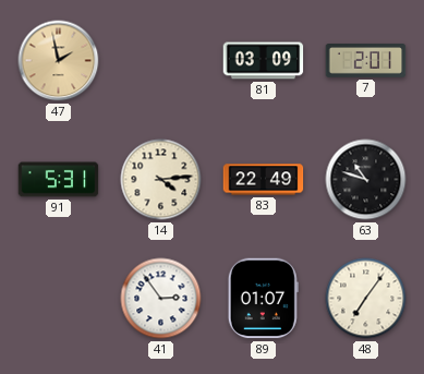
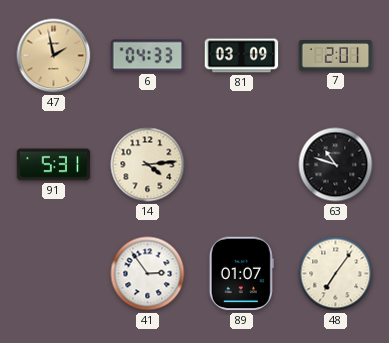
6: none -> 04:33
83: 22:49 -> none
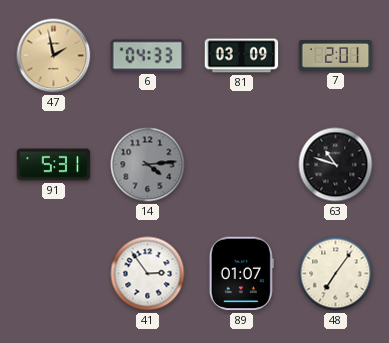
14 dial: cream -> grey
